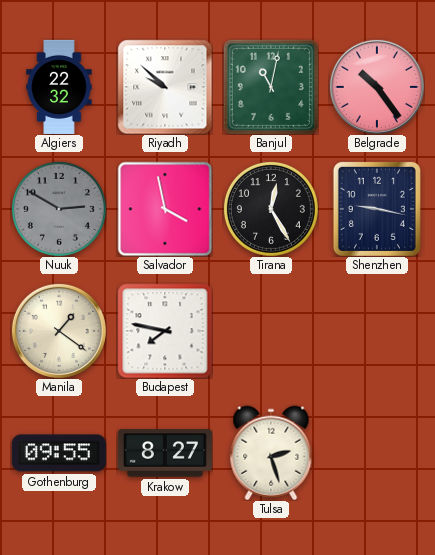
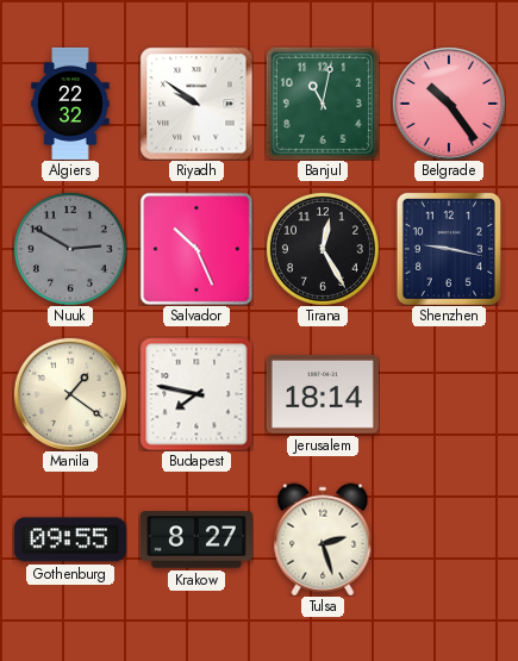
Riyadh: 9:52 -> 9:51
Salvador: 3:58 -> 10:26
Jerusalem: none -> 18:14
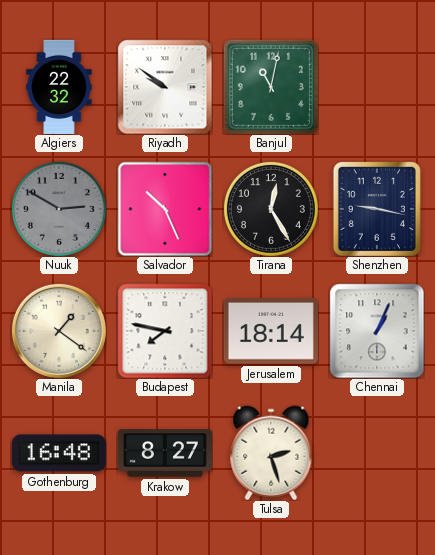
Belgrade: 10:24 -> none
Chennai: none -> 1:04
Gothenburg: 09:55 -> 16:48
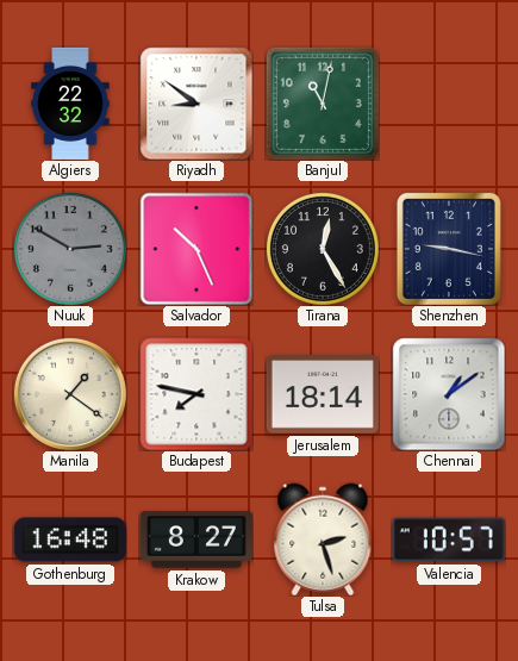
Riyadh: 9:51 -> 8:51
Chennai: 1:04 -> 1:09
Valencia: none -> 10:57
